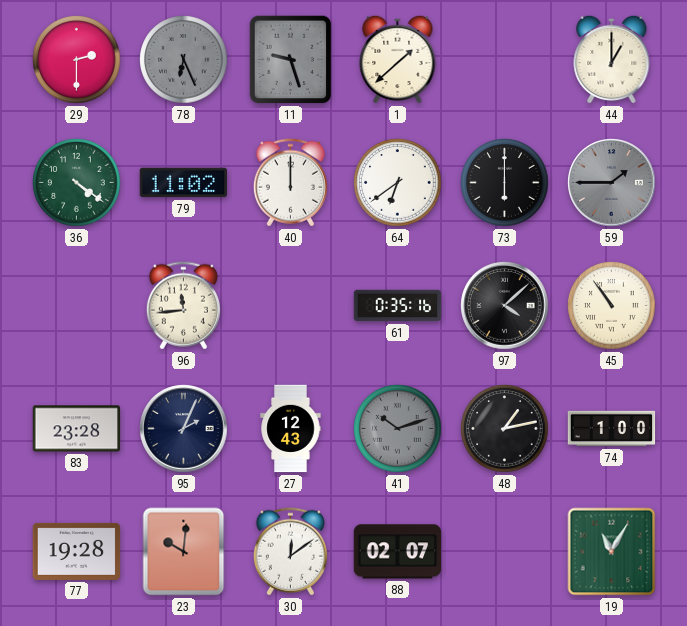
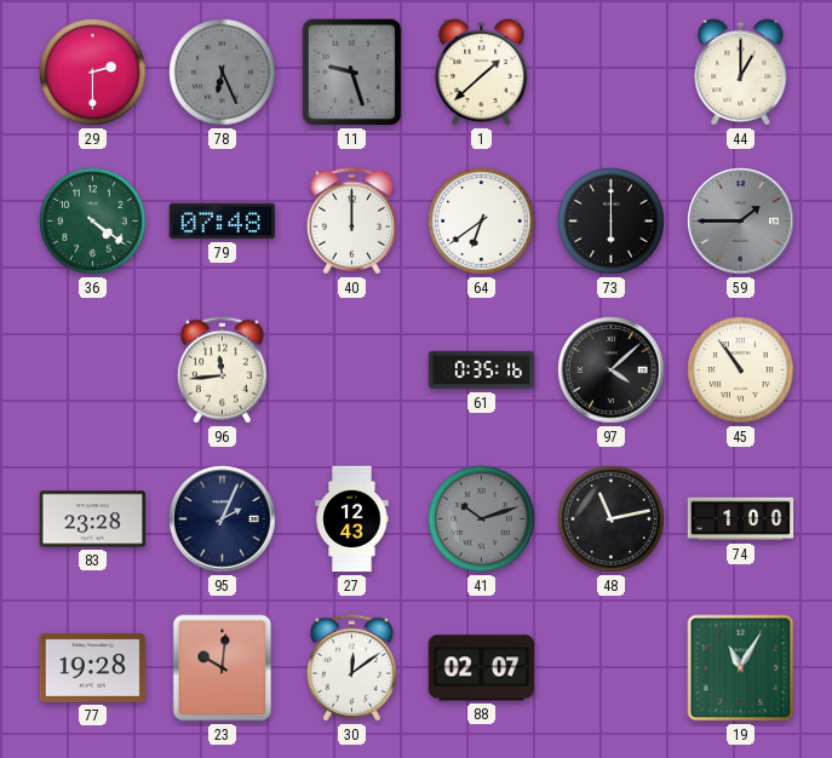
79: 11:02 -> 07:48
48: 1:13 -> 11:13
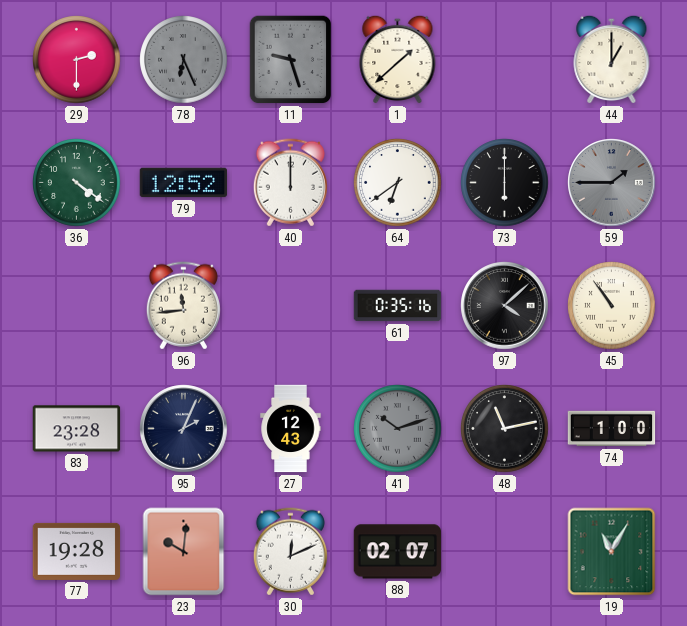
79: 07:48 -> 12:52
30: 12:09 -> 12:11
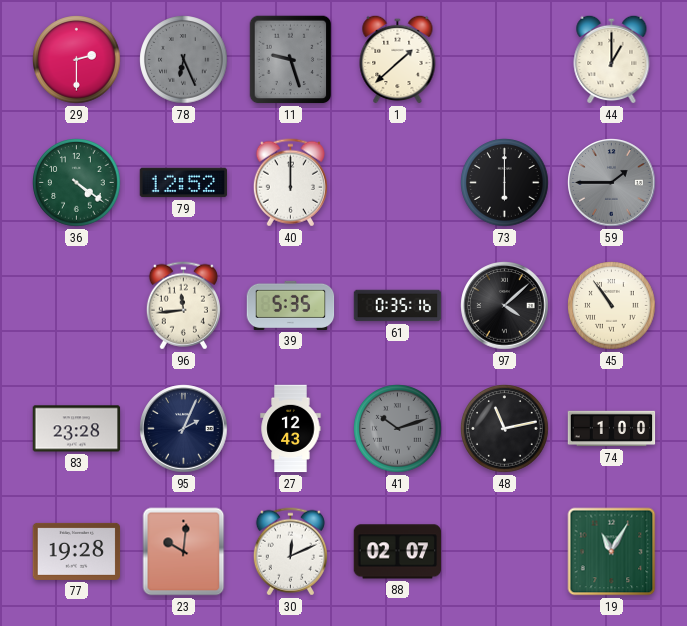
64: 6:39 -> none
39: none -> 5:35
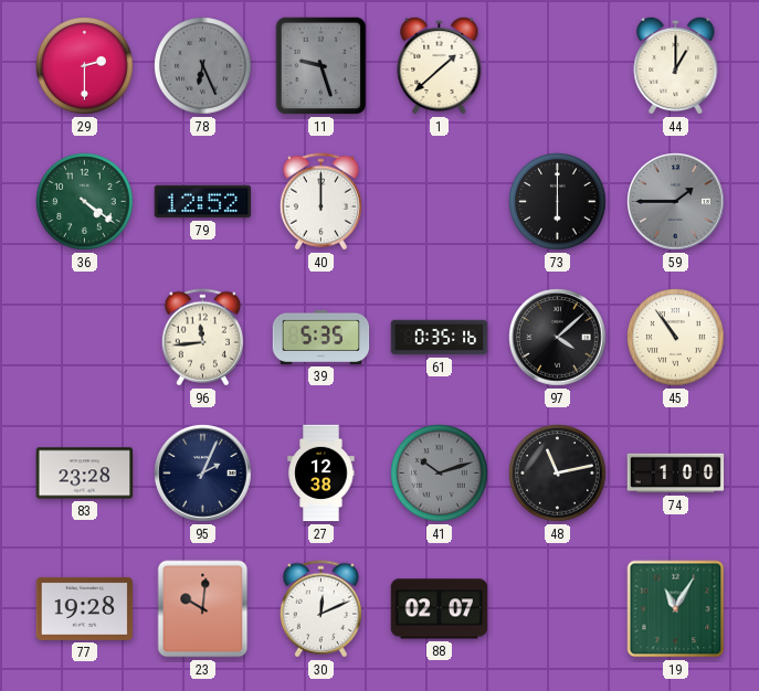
27: 12:43 -> 12:38
